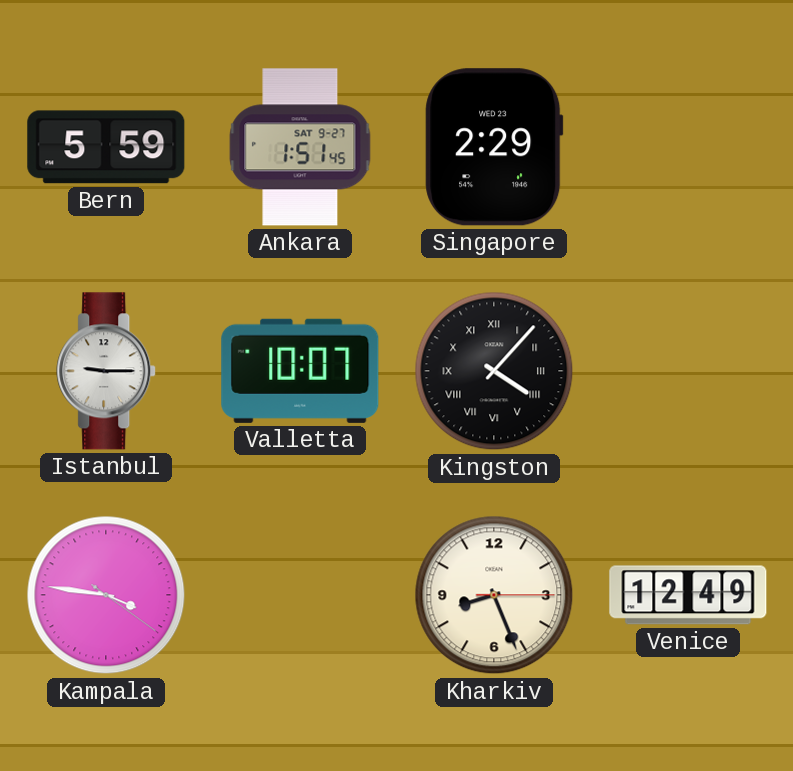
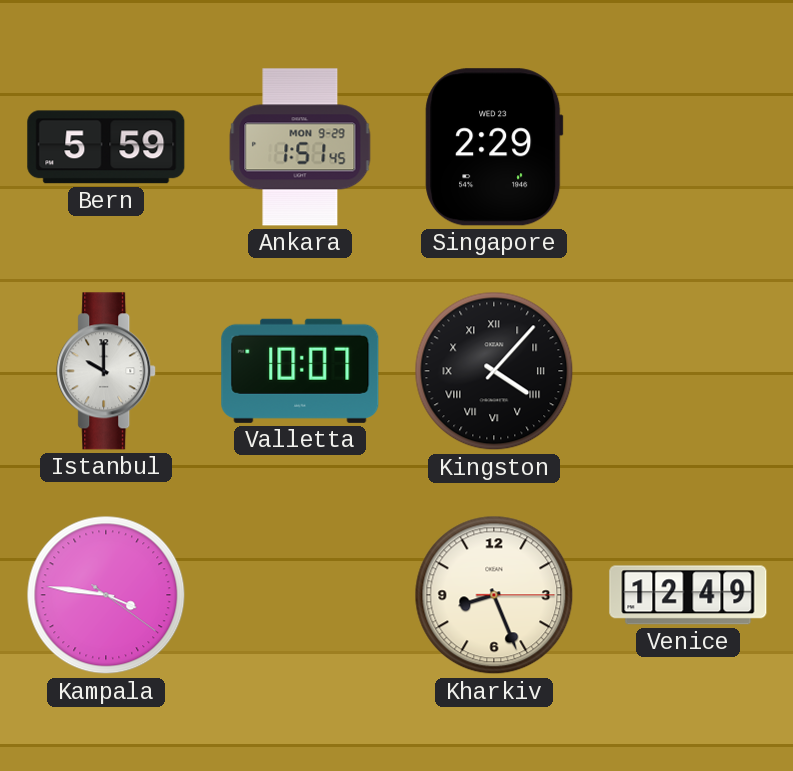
Ankara date: SAT 9-27 -> MON 9-29
Istanbul: 9:15 -> 10:00
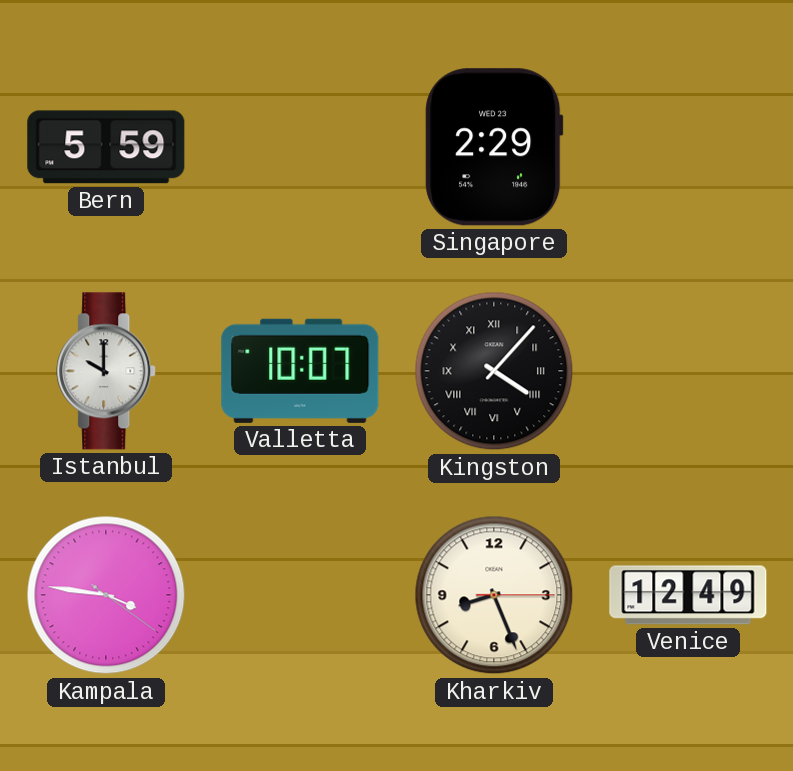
Ankara: 1:51 -> none
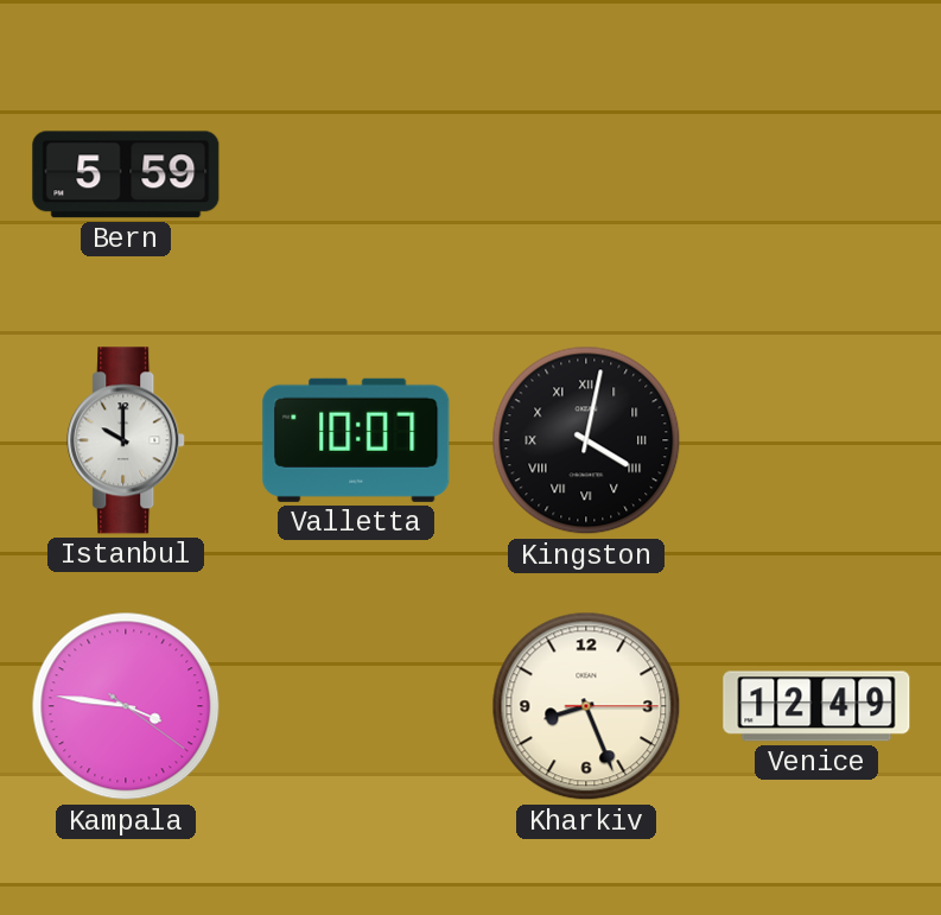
Singapore: 2:29 -> none
Kingston: 4:07 -> 4:02
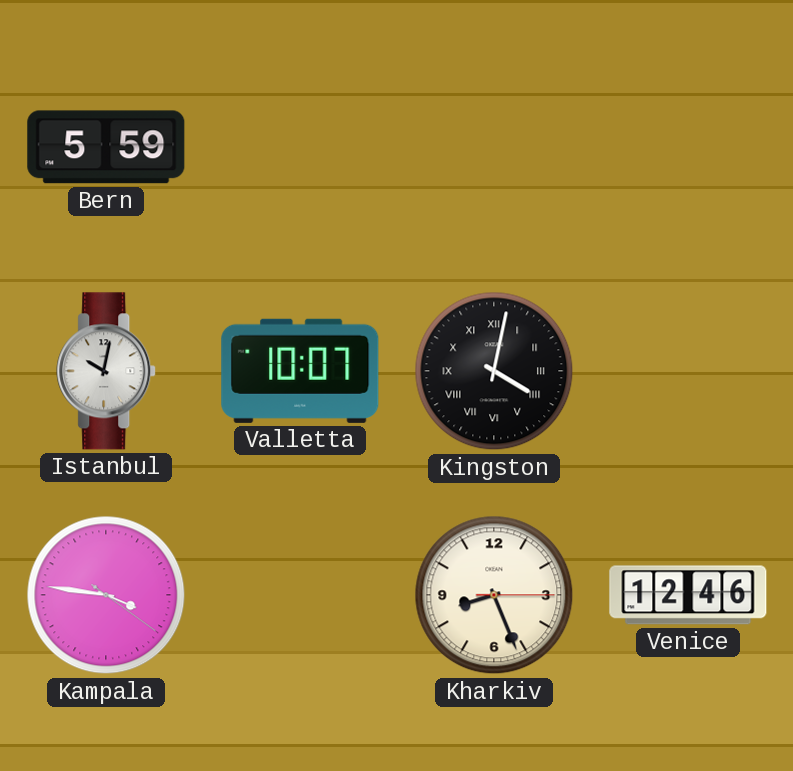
Istanbul: 10:00 -> 10:02
Venice: 12:49 -> 12:46
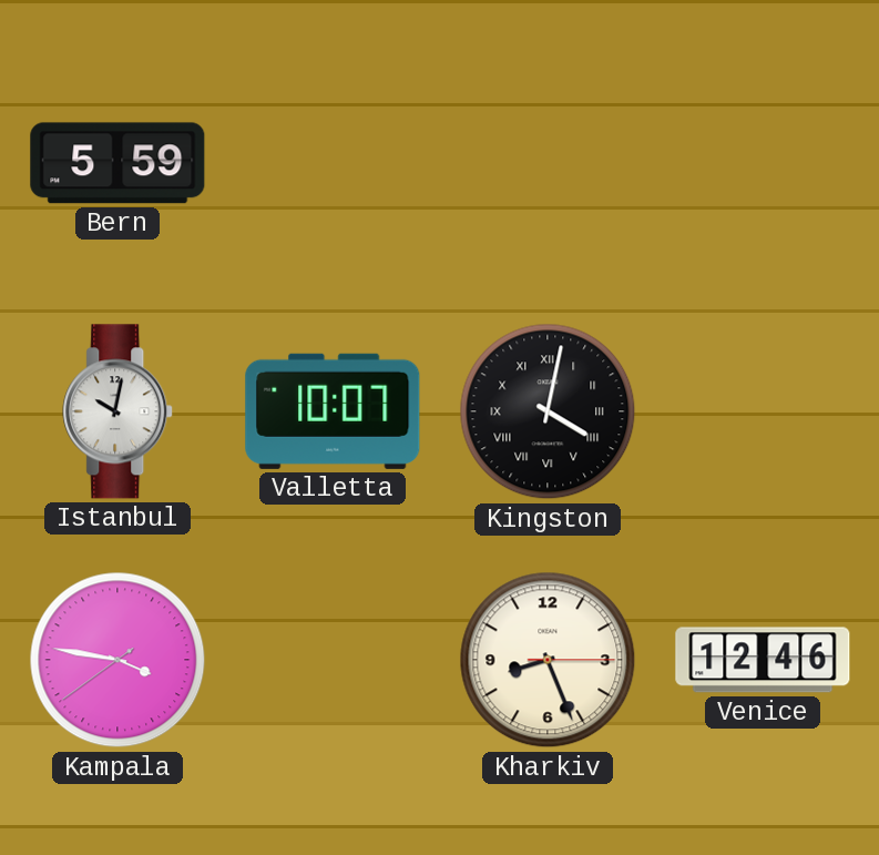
Kampala: 3:46:21 -> 3:46:39
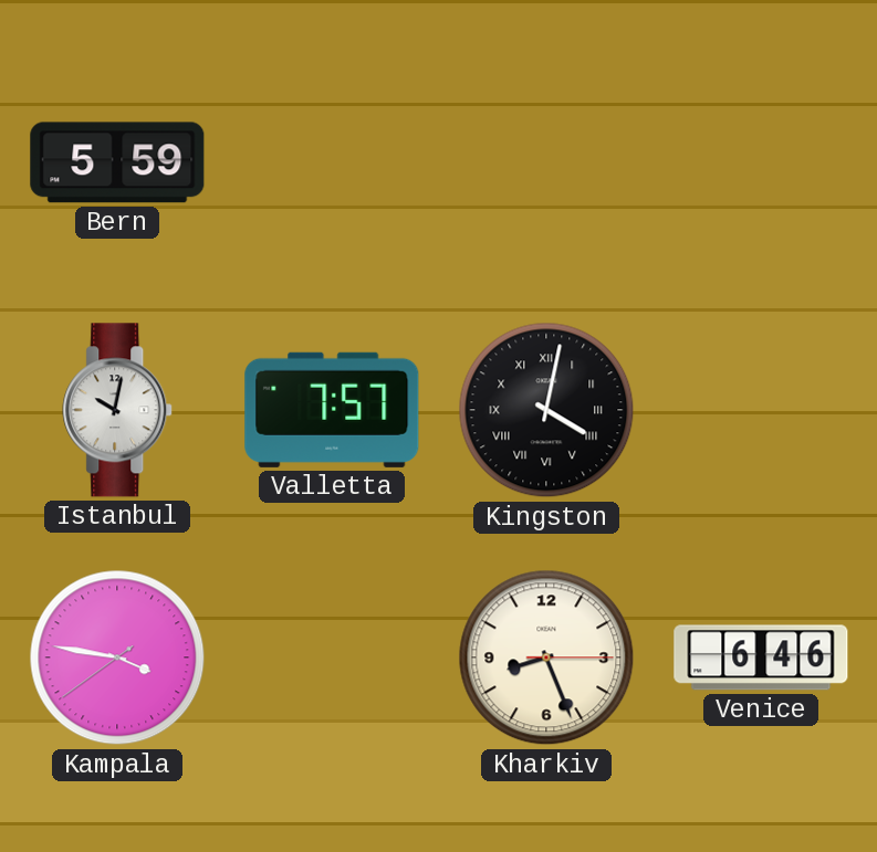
Valletta: 10:07 -> 7:57
Venice: 12:46 -> 6:46
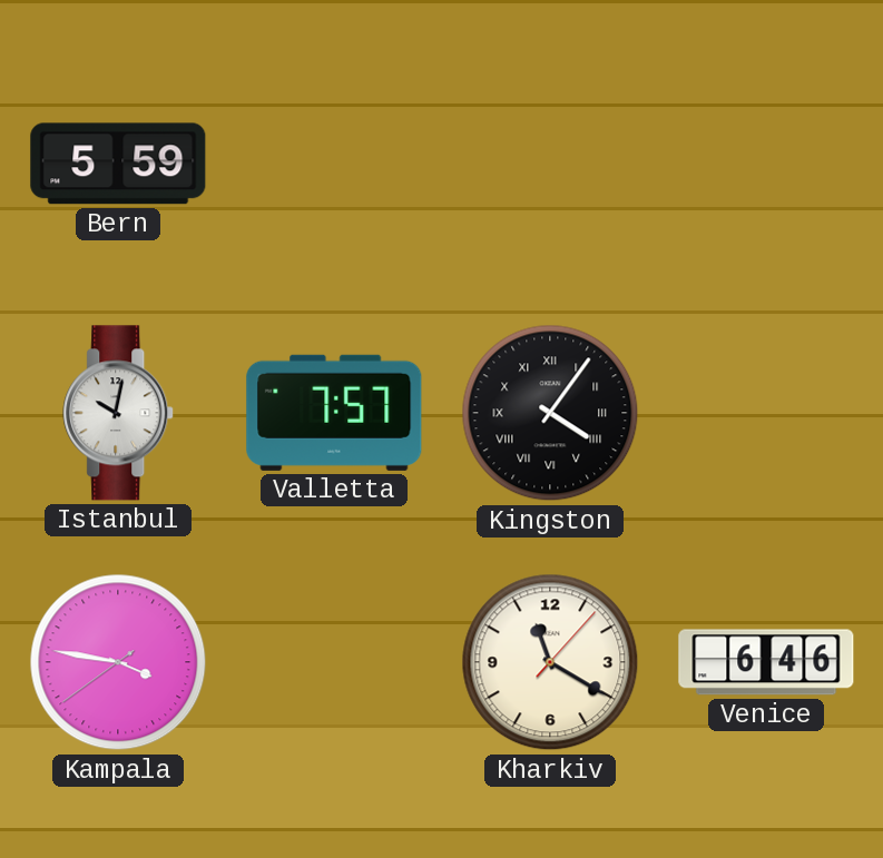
Kingston: 4:02 -> 4:06
Kharkiv: 8:26 -> 11:20
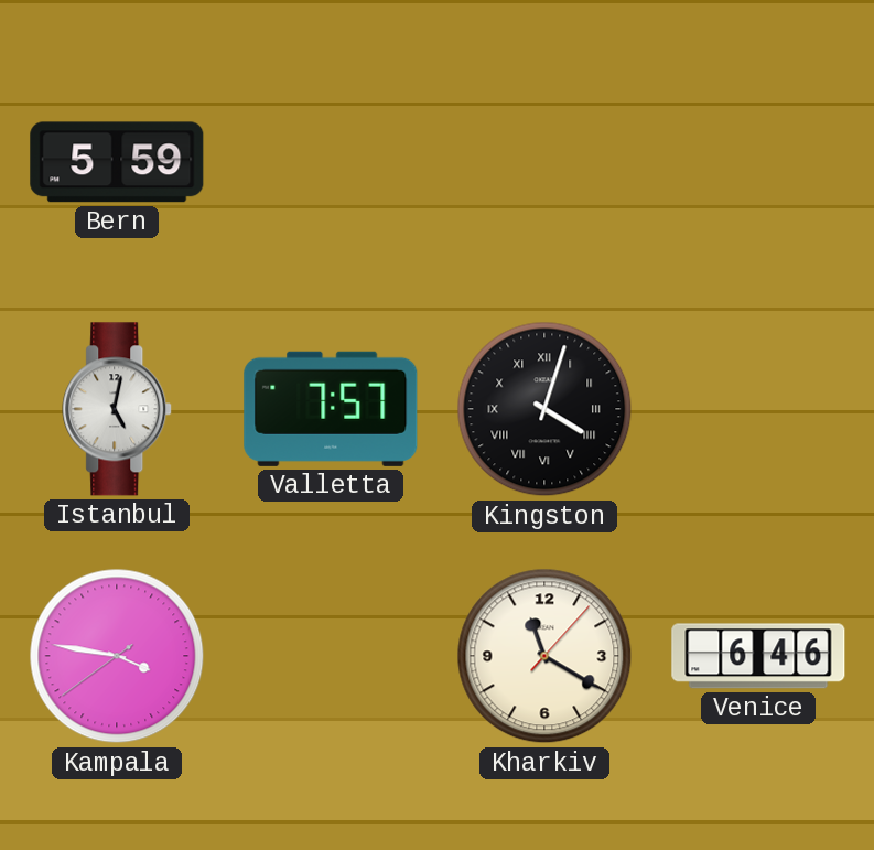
Istanbul: 10:02 -> 5:02
Kingston: 4:06 -> 4:03
